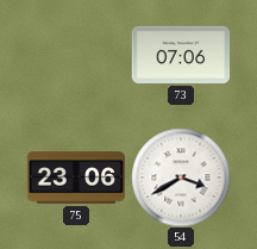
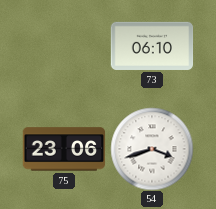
73: 07:06 -> 06:10
54: 3:40 -> 3:42
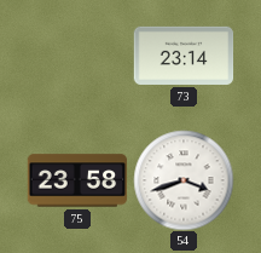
73: 06:10 -> 23:14
75: 23:06 -> 23:58
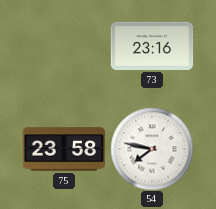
73: 23:14 -> 23:16
54: 3:42 -> 7:47
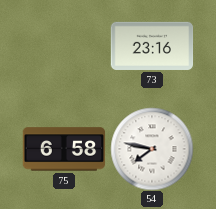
75: 23:58 -> 6:58
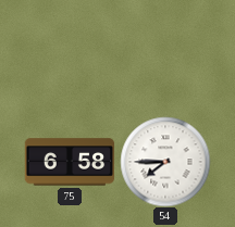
73: 23:16 -> none
54: 7:47 -> 7:45
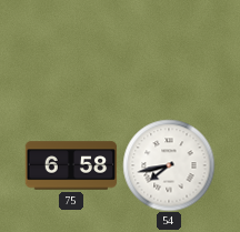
54: 7:45 -> 7:43
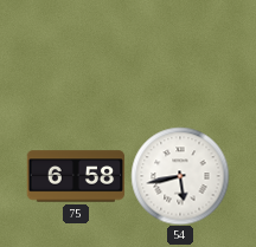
54: 7:43 -> 5:43
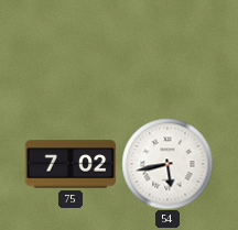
75: 6:58 -> 7:02
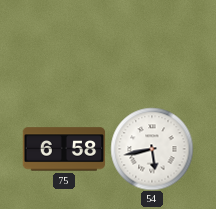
75: 7:02 -> 6:58
